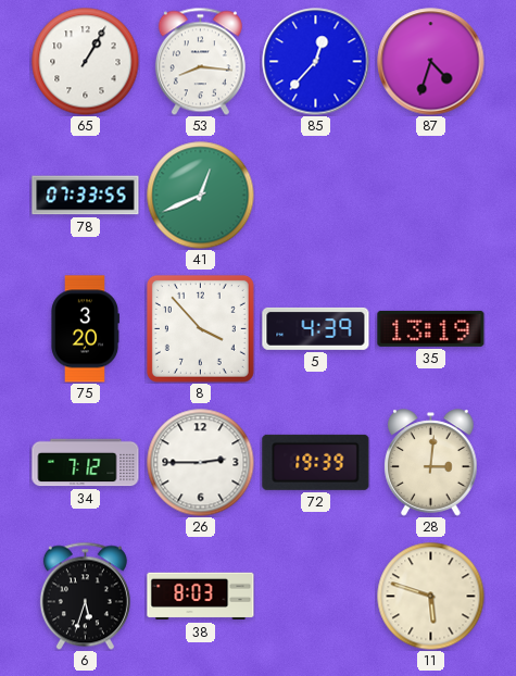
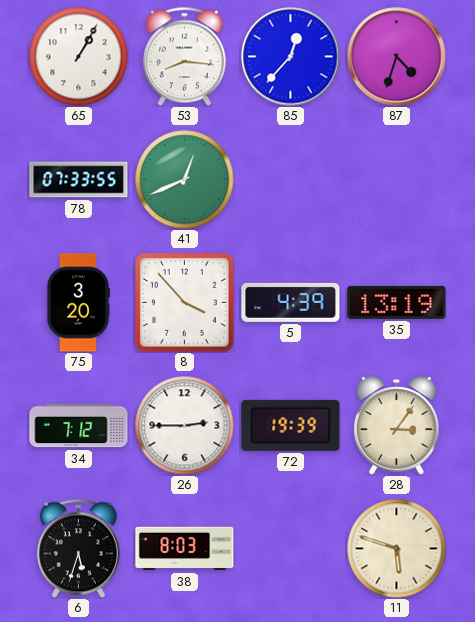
28: 3:01 -> 3:06
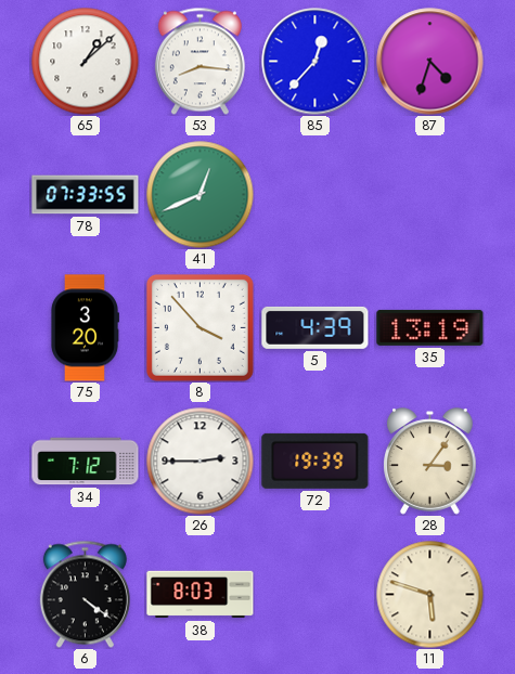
65: 1:05 -> 1:08
6: 5:33 -> 4:21
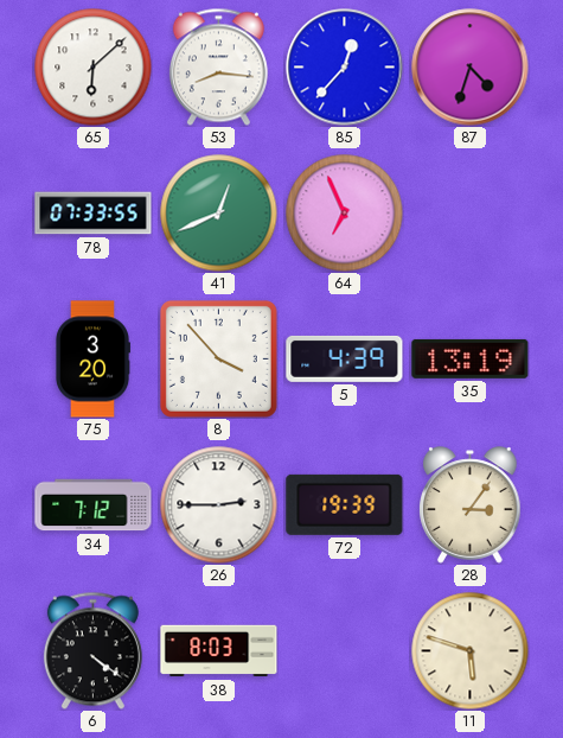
65: 1:08 -> 6:08
64: none -> 6:56
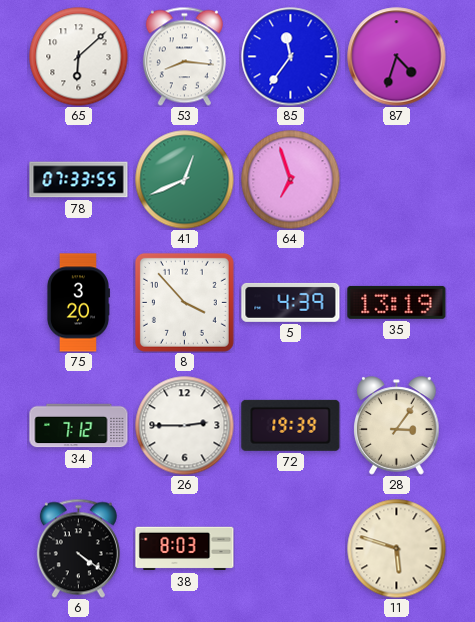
85: 12:37 -> 11:36
64: 6:56 -> 6:57
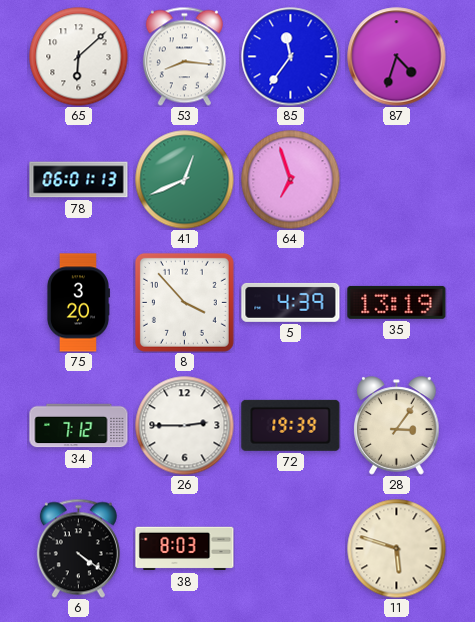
78: 07:33 -> 06:01
